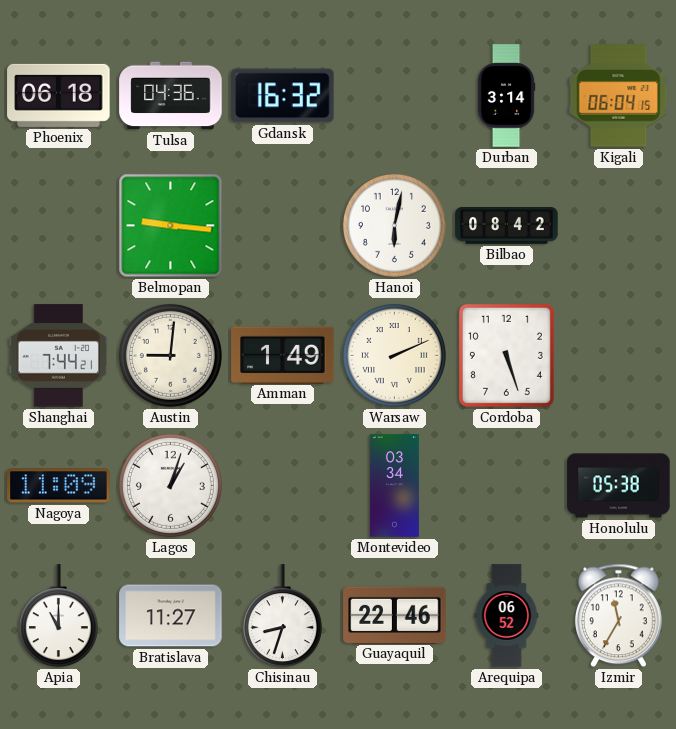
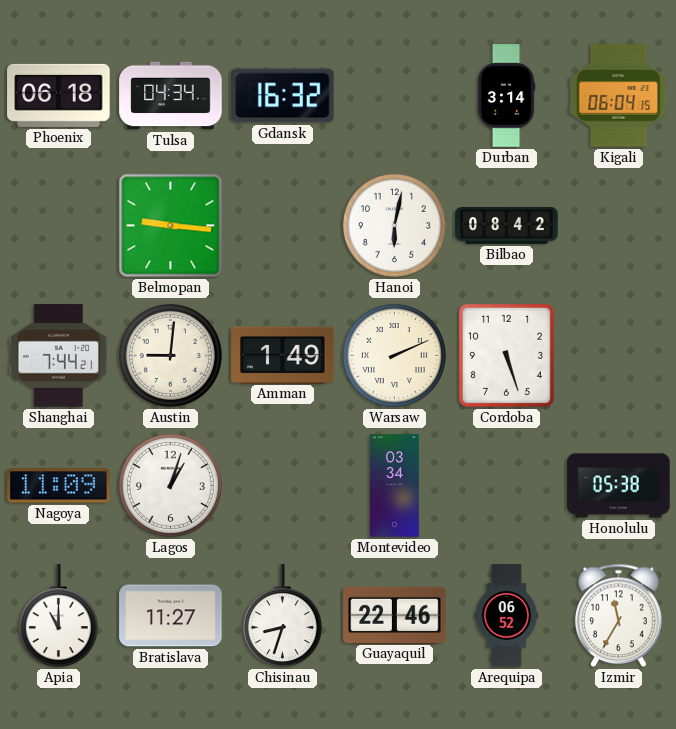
Tulsa: 04:36 -> 04:34
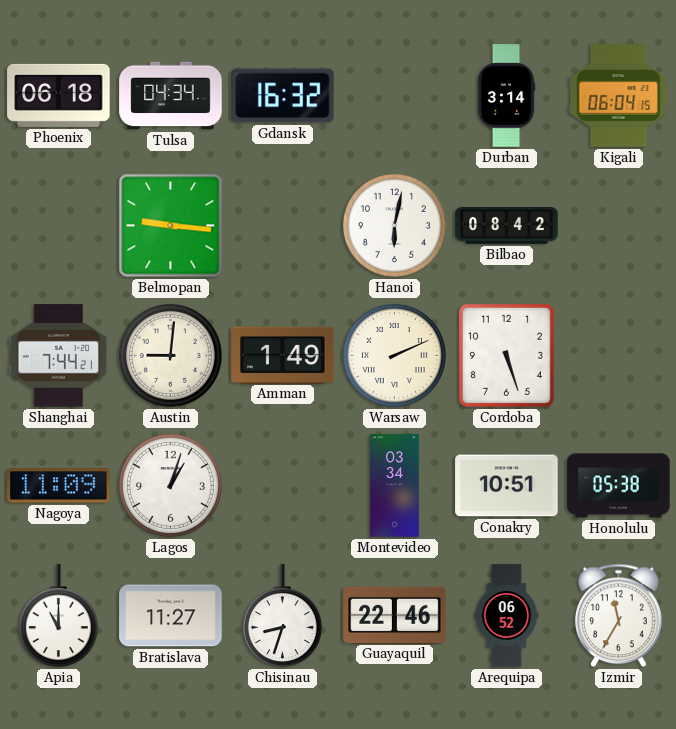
Conakry: none -> 10:51
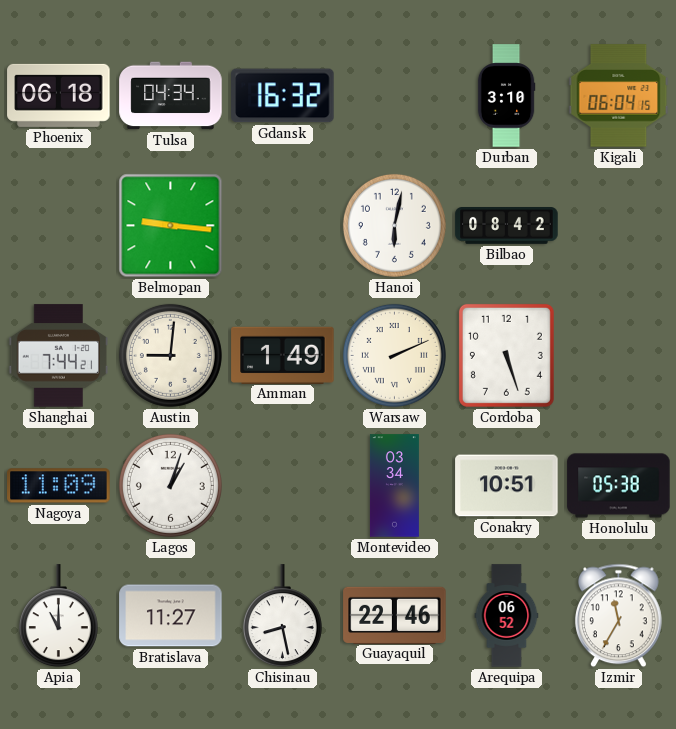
Durban: 3:14 -> 3:10
Chisinau: 8:33 -> 8:28
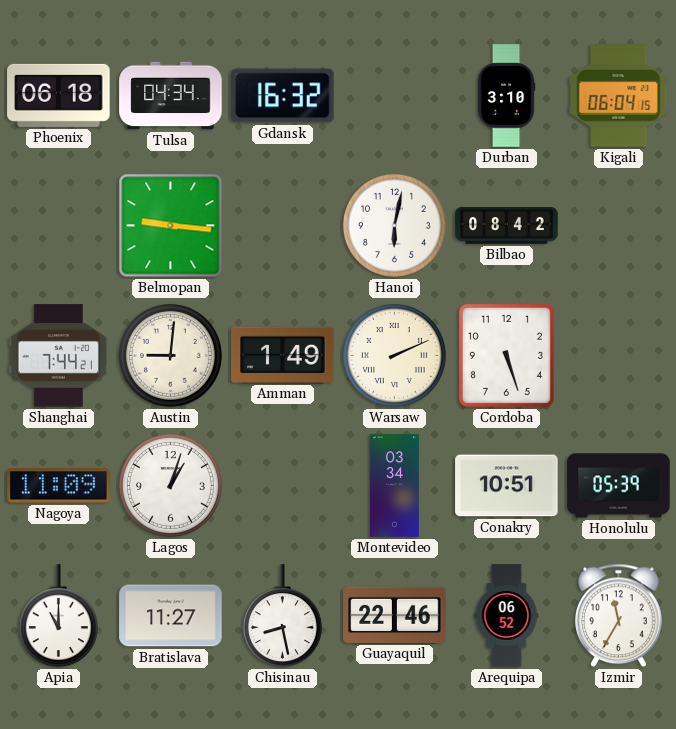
Honolulu: 05:38 -> 05:39
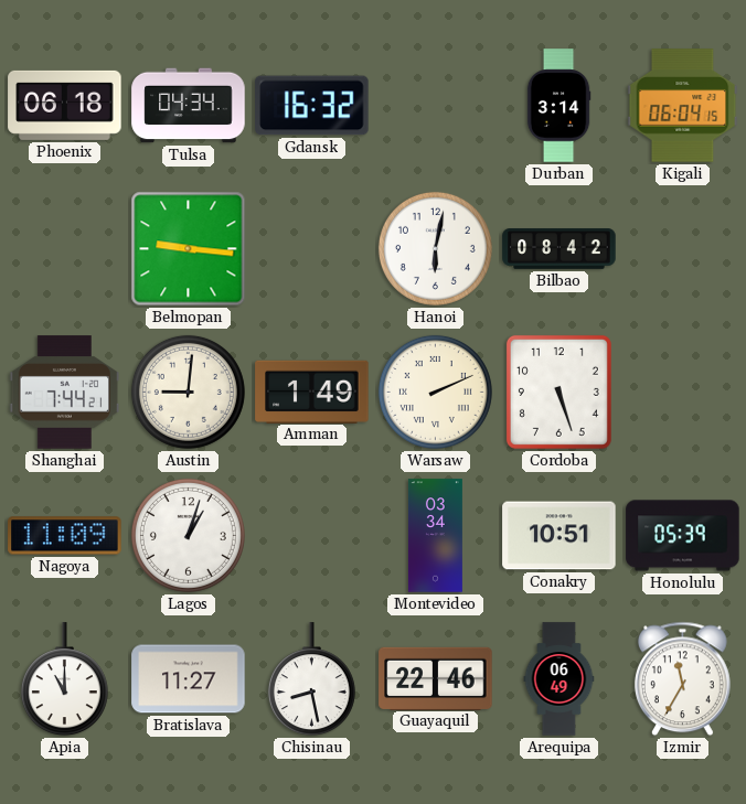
Durban: 3:10 -> 3:14
Arequipa: 06:52 -> 06:49
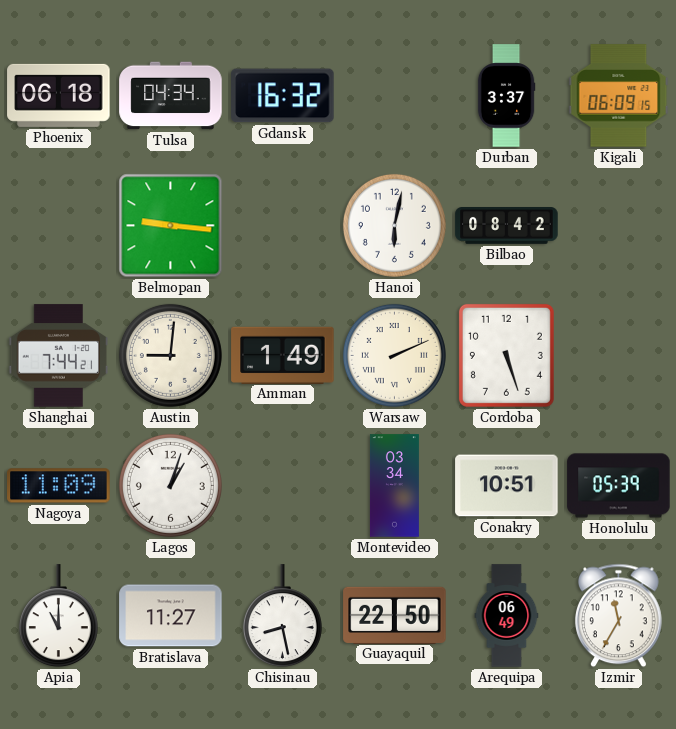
Durban: 3:14 -> 3:37
Kigali: 06:04 -> 06:09
Guayaquil: 22:46 -> 22:50
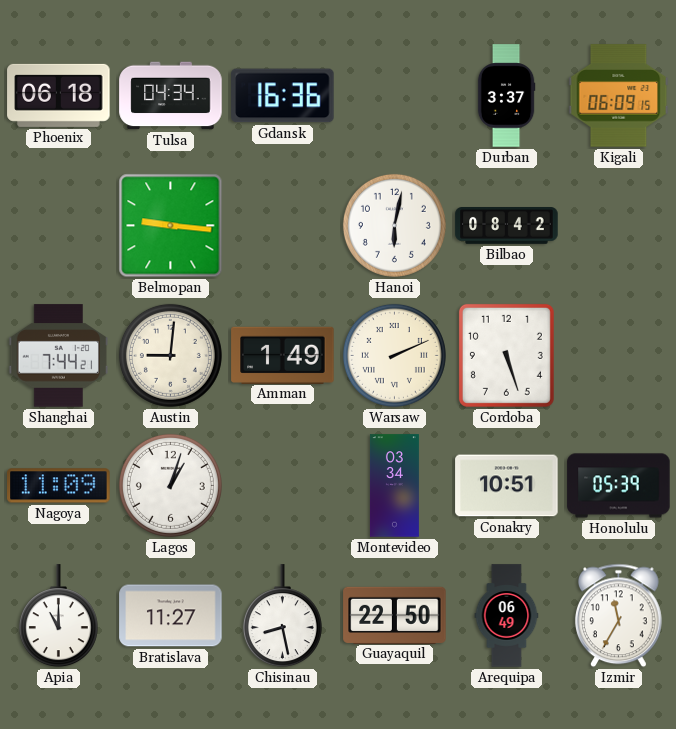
Gdansk: 16:32 -> 16:36
